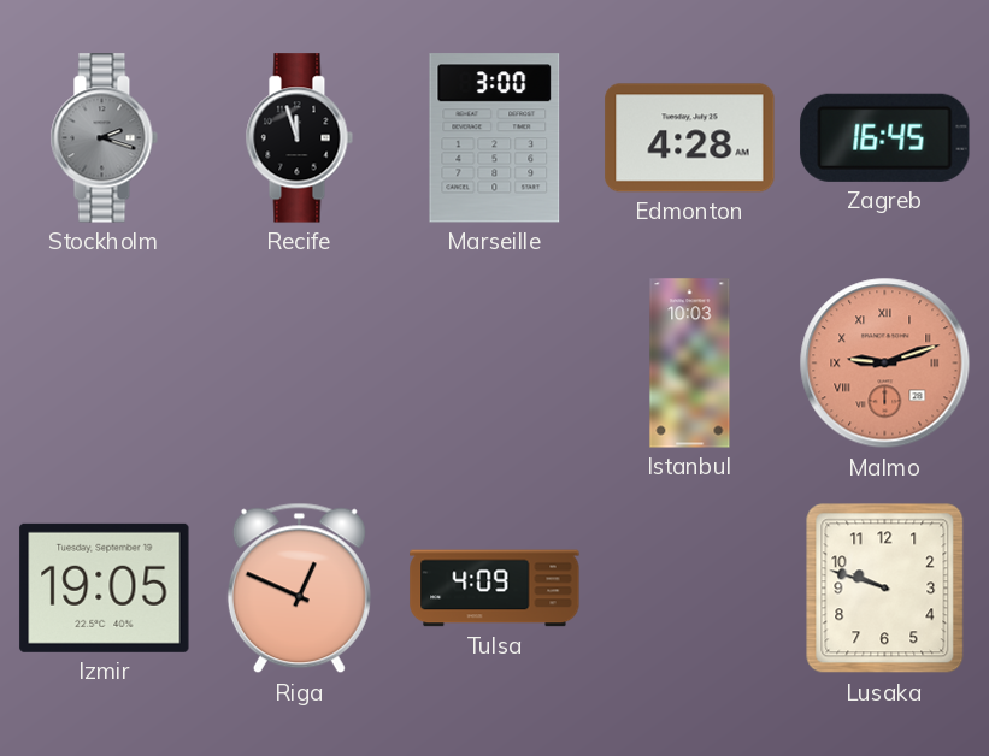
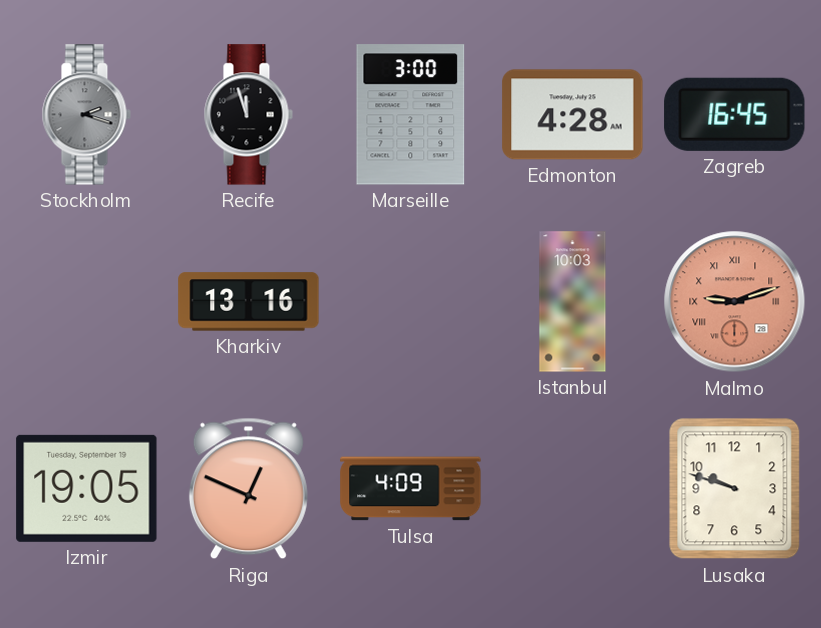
Kharkiv: none -> 13:16
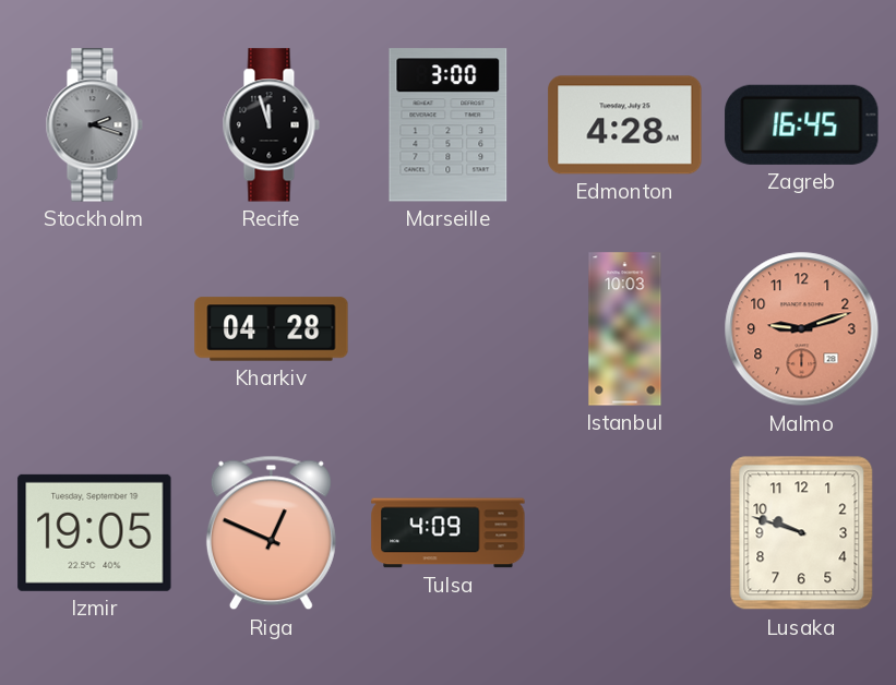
Kharkiv: 13:16 -> 04:28
Malmo numerals: Roman -> Arabic
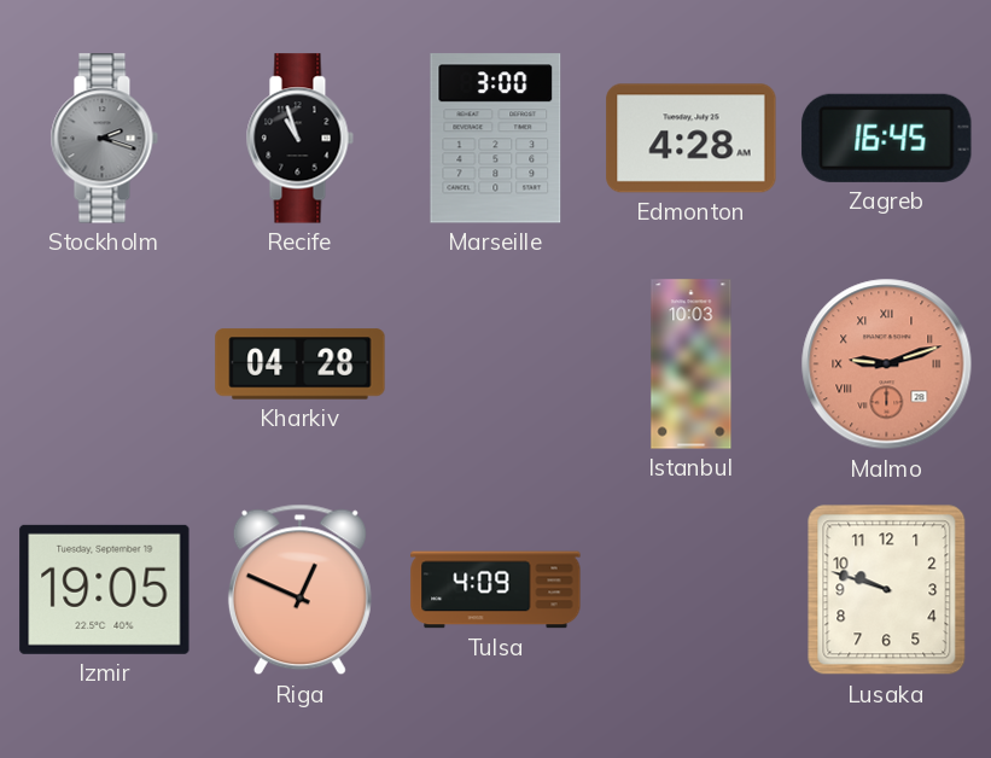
Recife: 11:57 -> 10:57
Malmo numerals: Arabic -> Roman
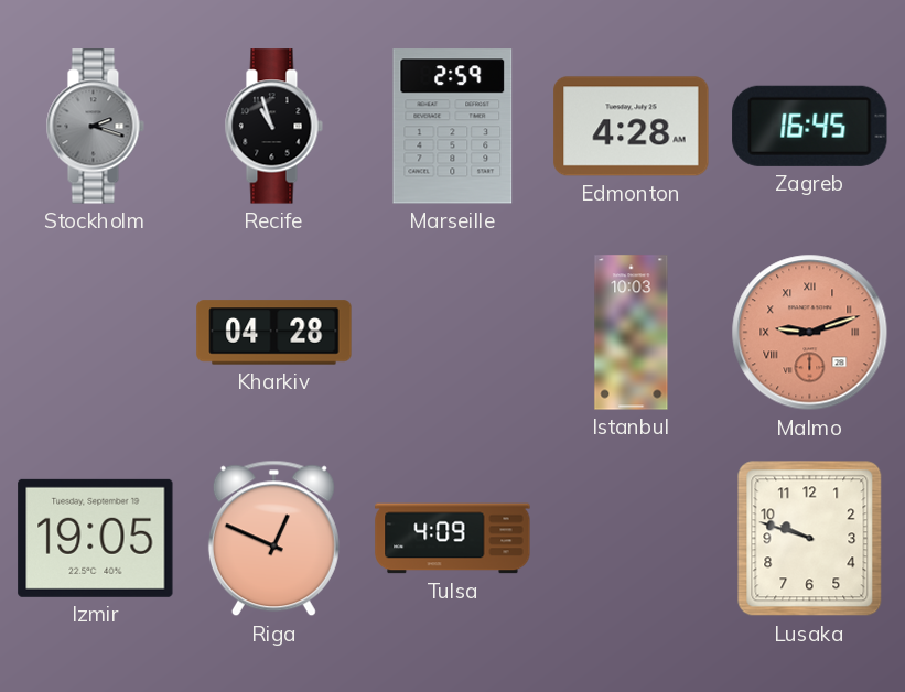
Marseille: 3:00 -> 2:59
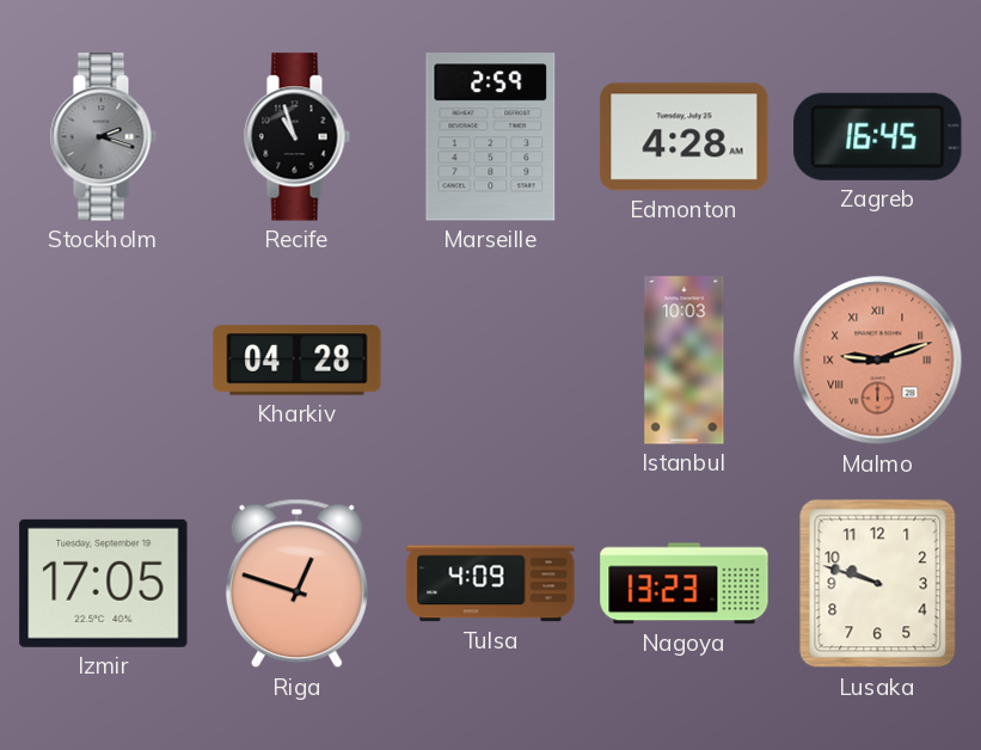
Izmir: 19:05 -> 17:05
Riga: 12:49 -> 12:48
Nagoya: none -> 13:23
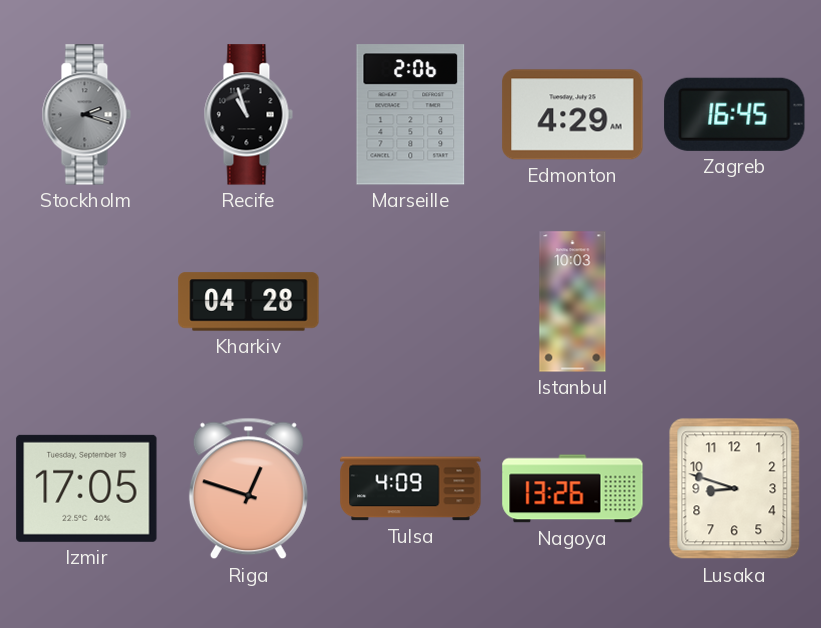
Marseille: 2:59 -> 2:06
Edmonton: 4:28 -> 4:29
Malmo: 9:12 -> none
Nagoya: 13:23 -> 13:26
Lusaka: 9:48 -> 8:48
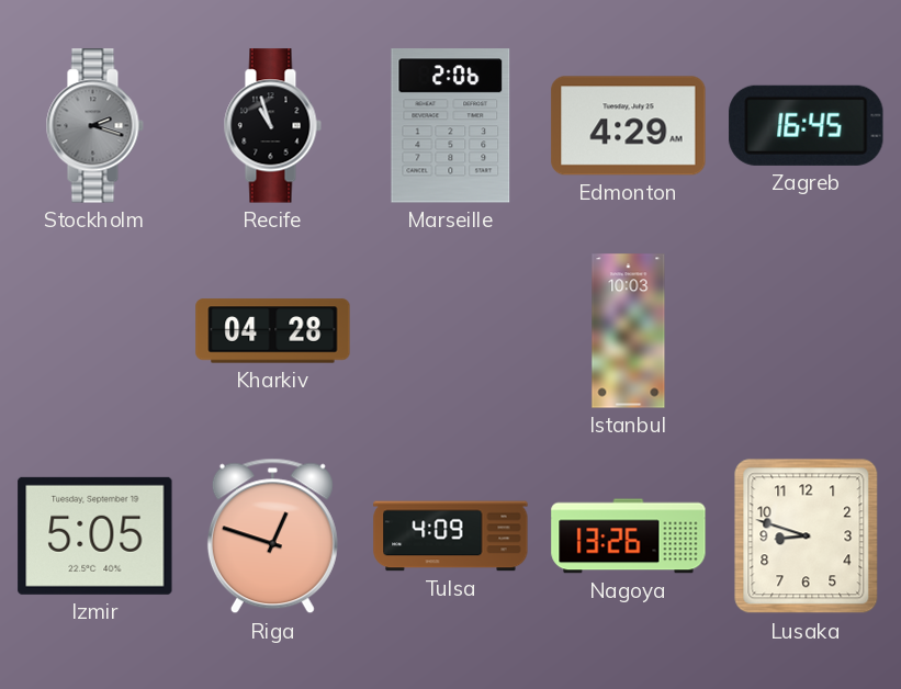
Izmir: 17:05 -> 5:05
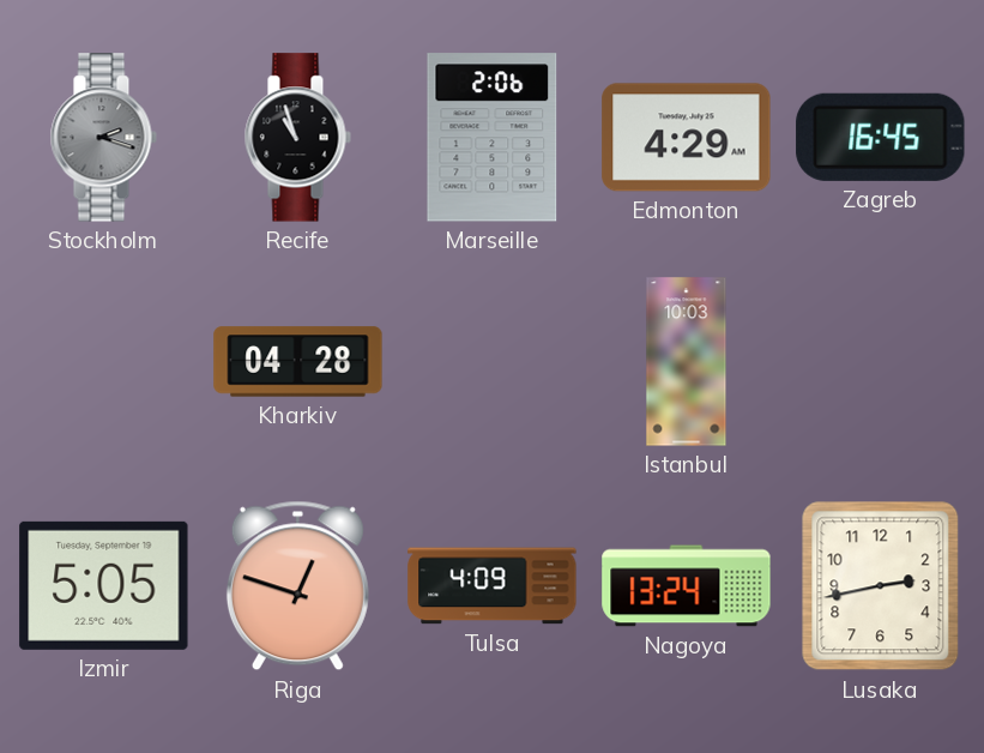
Nagoya: 13:26 -> 13:24
Lusaka: 8:48 -> 2:43
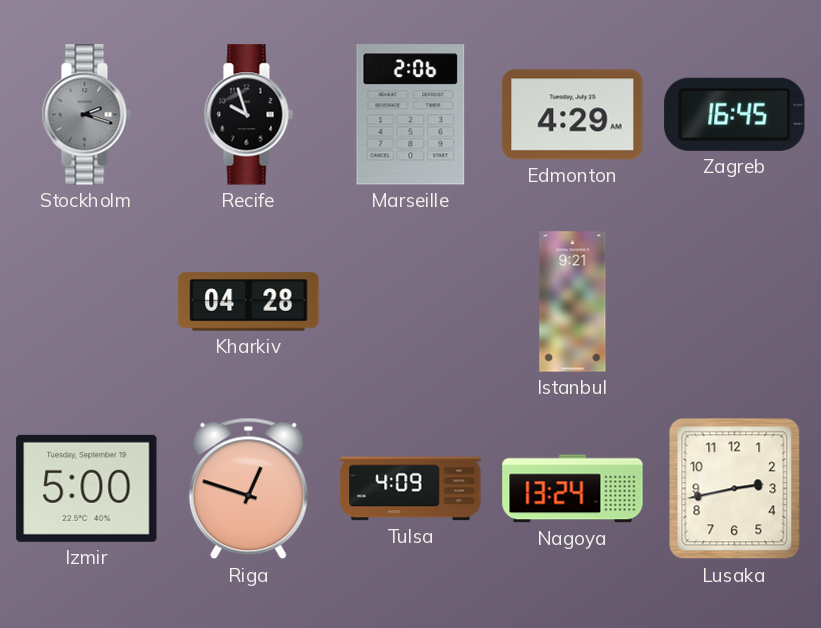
Recife: 10:57 -> 9:57
Istanbul: 10:03 -> 9:21
Izmir: 5:05 -> 5:00
